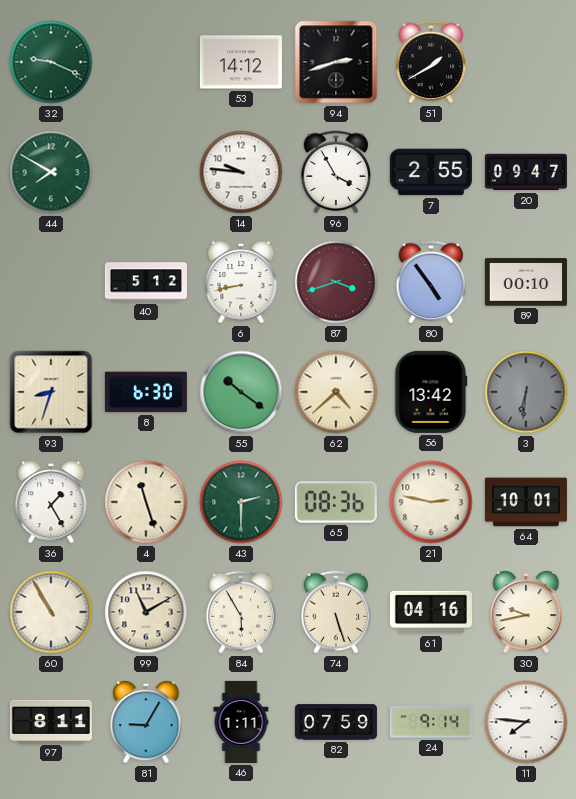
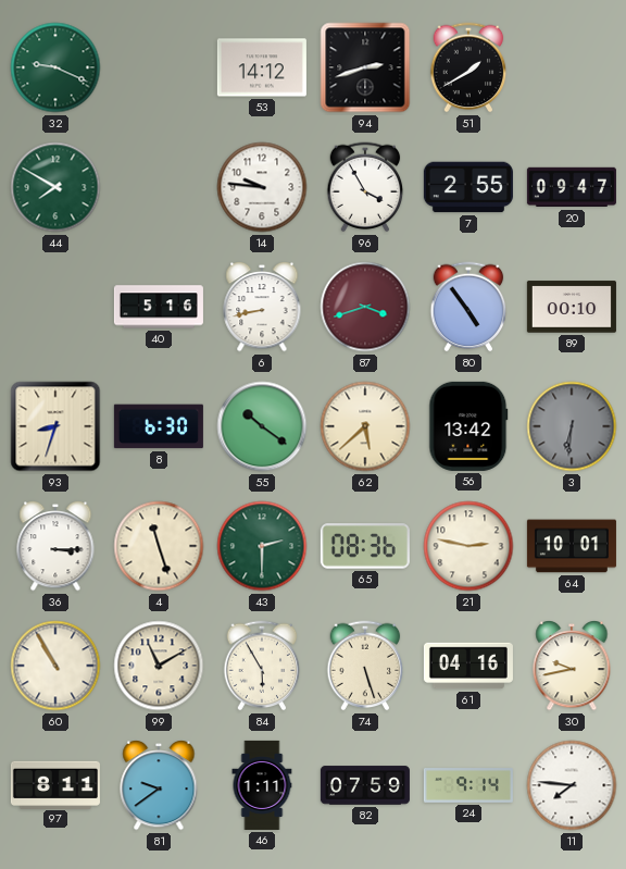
40: 5:12 -> 5:16
62: 4:38 -> 5:38
36: 1:25 -> 3:15
81: 9:05 -> 9:39
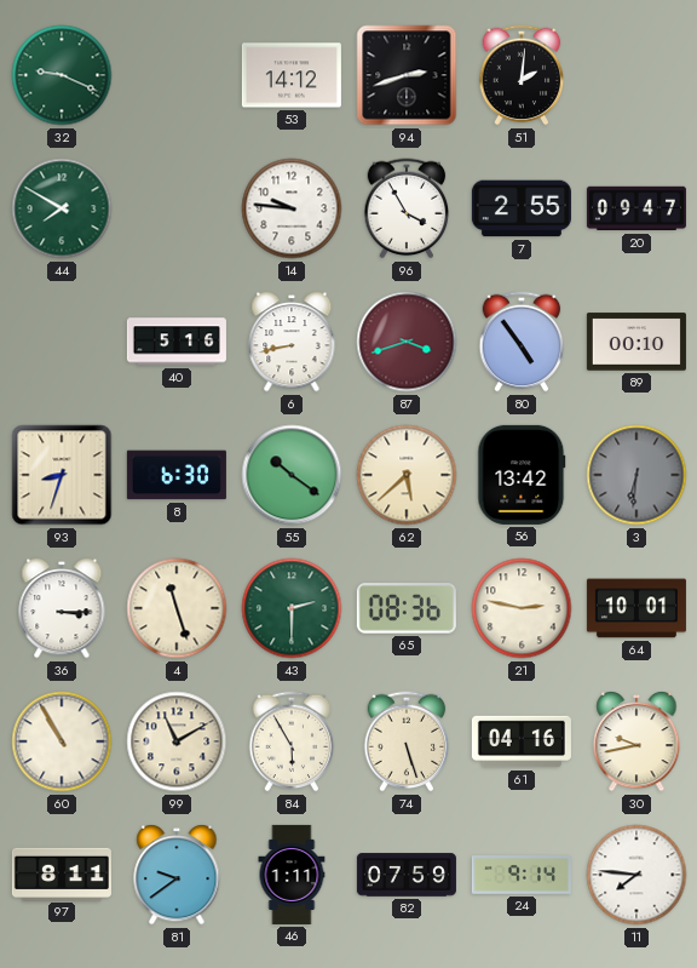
51: 1:40 -> 2:01
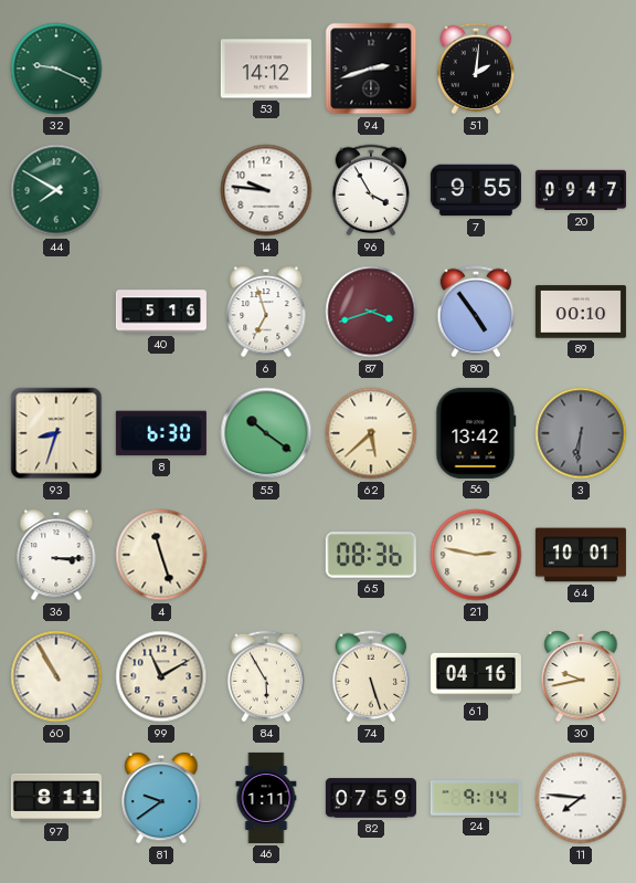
7: 2:55 -> 9:55
6: 8:43 -> 6:57
43: 2:30 -> none
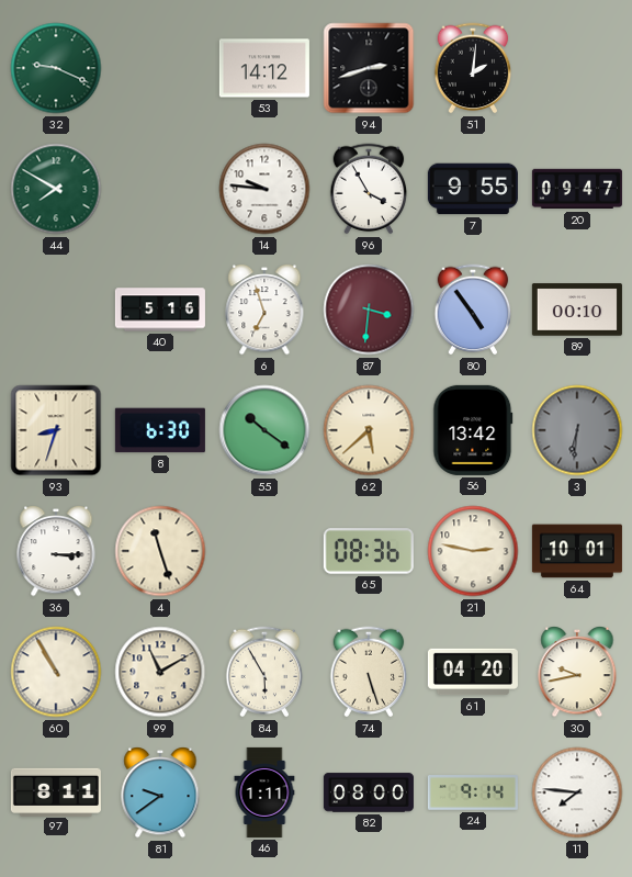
87: 3:42 -> 3:31
61: 04:16 -> 04:20
82: 07:59 -> 08:00
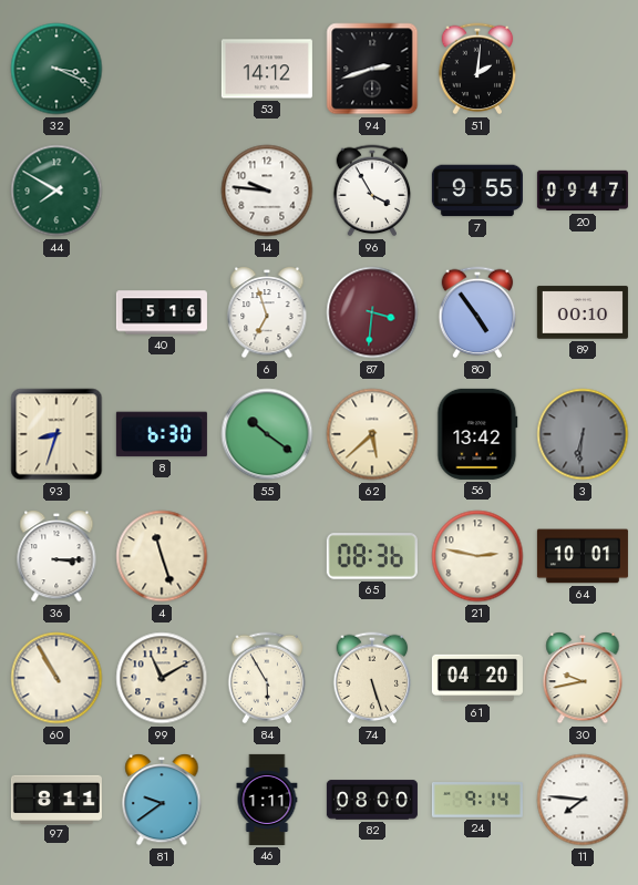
32: 9:19 -> 3:19
